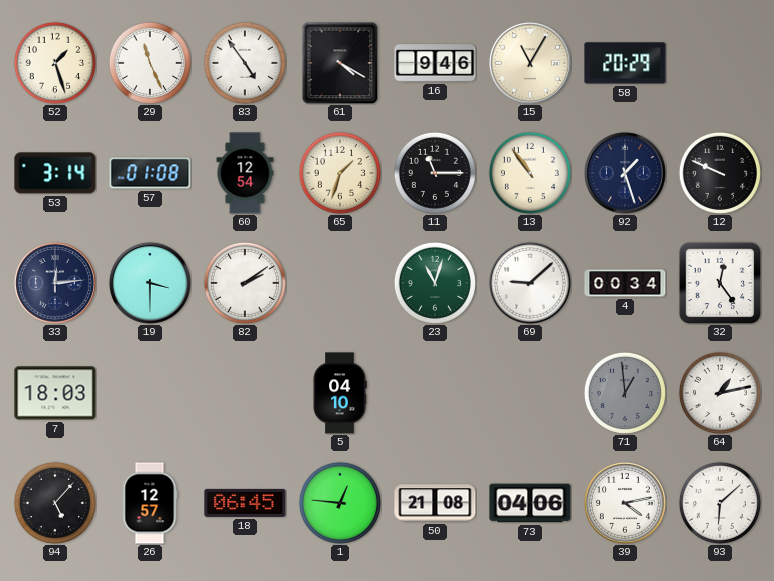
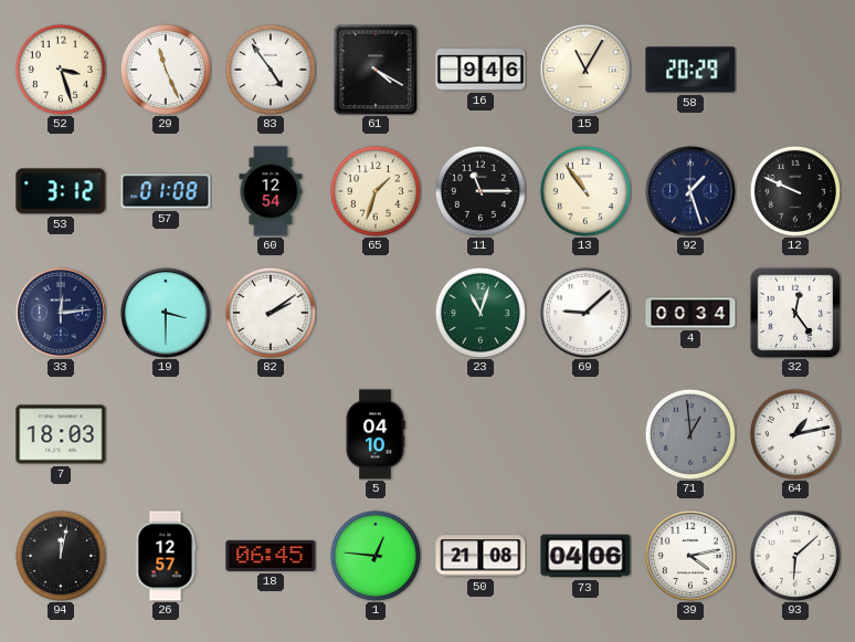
52: 1:27 -> 3:27
53: 3:14 -> 3:12
94: 5:07 -> 12:02
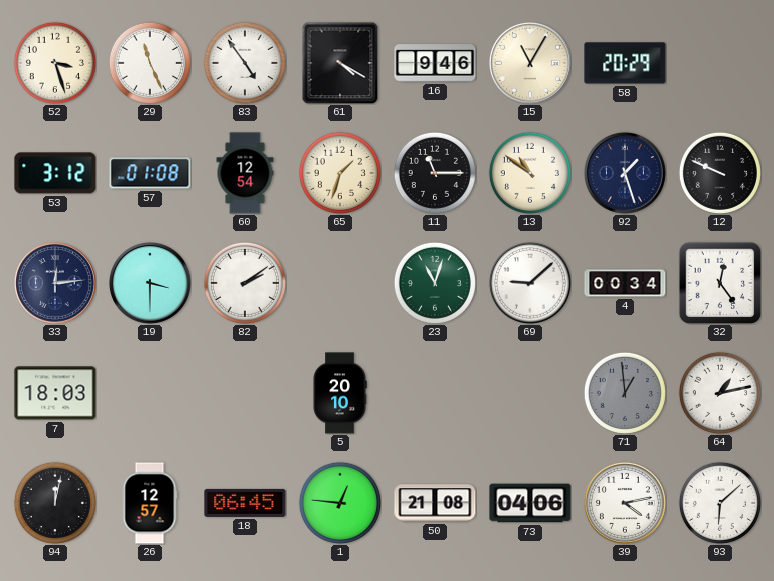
13: 10:54 -> 10:51
5: 04:10 -> 20:10
